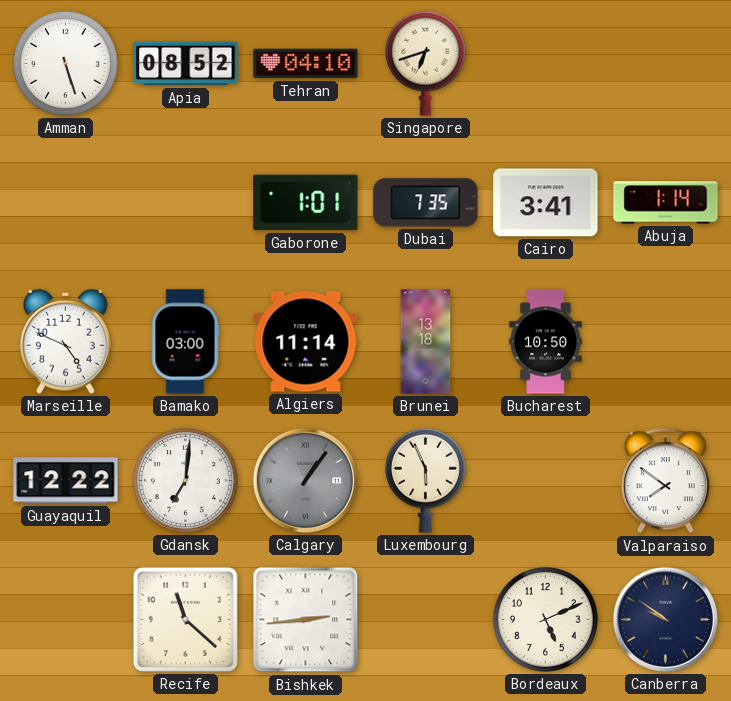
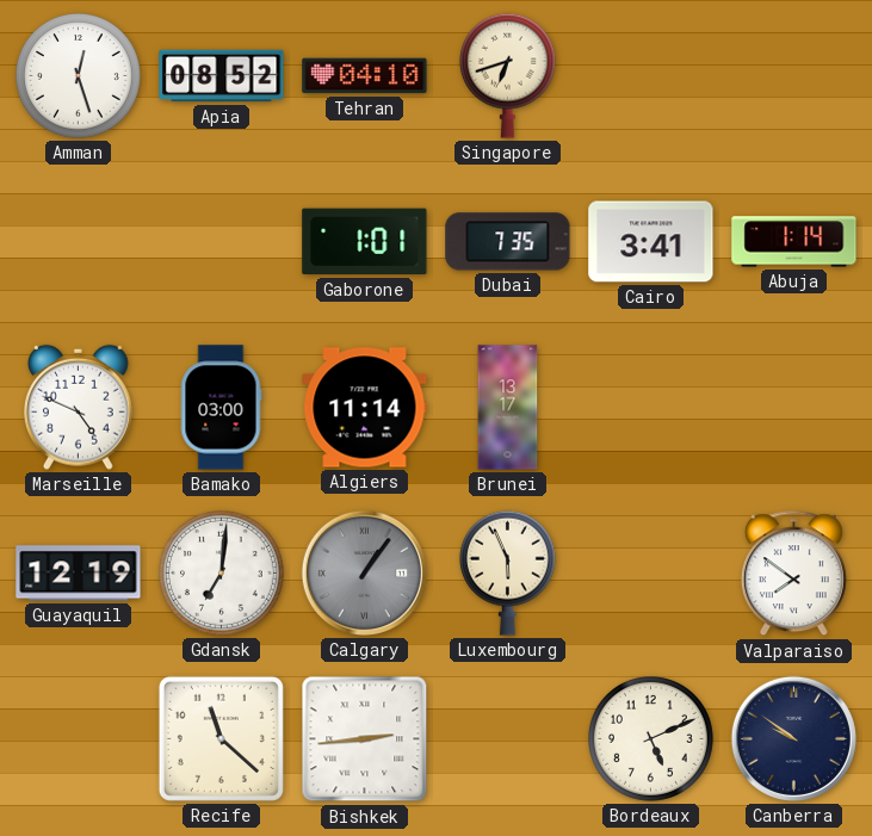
Amman: 5:27 -> 12:27
Brunei: 13:18 -> 13:17
Bucharest: 10:50 -> none
Guayaquil: 12:22 -> 12:19
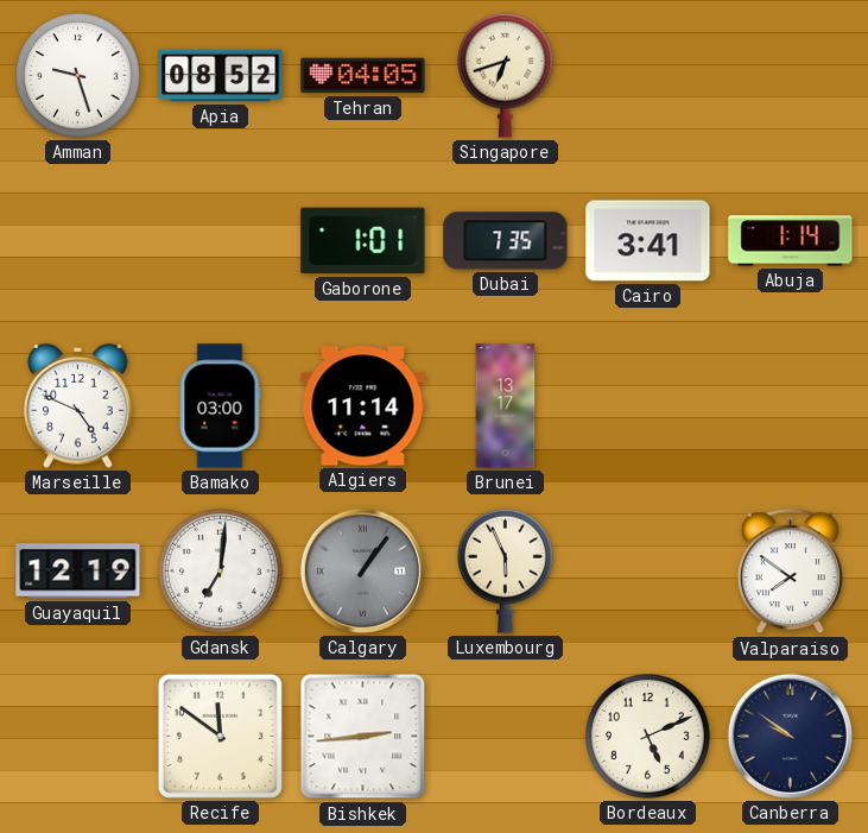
Amman: 12:27 -> 9:27
Tehran: 04:10 -> 04:05
Recife: 11:22 -> 11:51
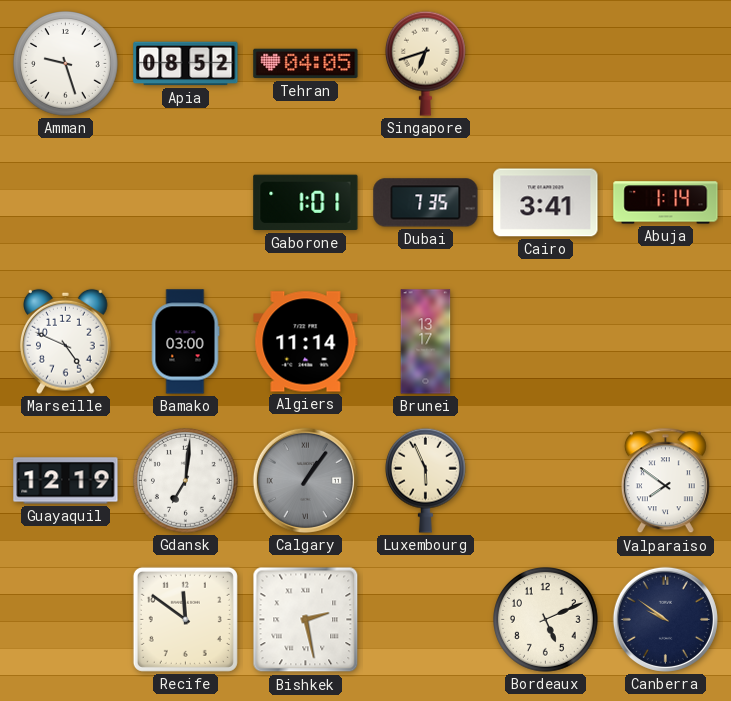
Bishkek: 2:44 -> 2:28
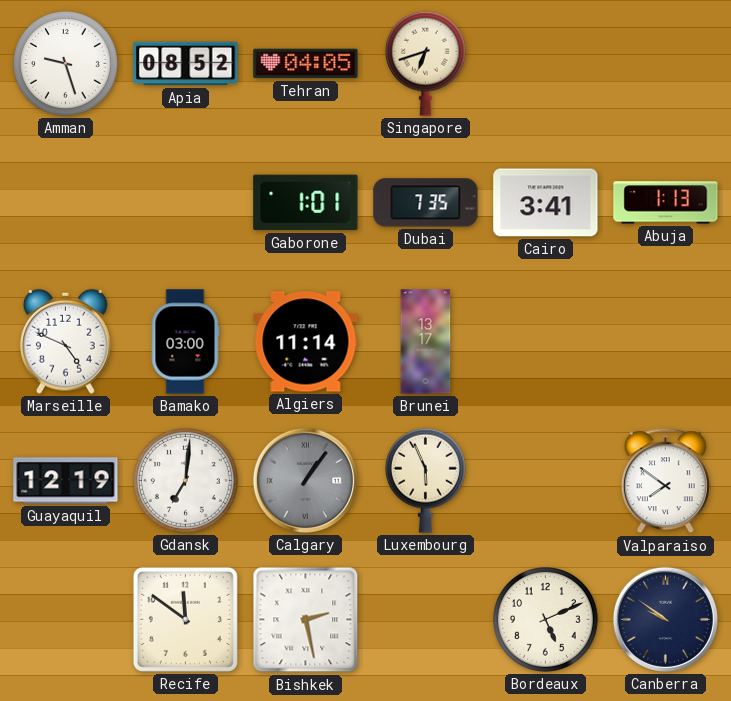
Abuja: 1:14 -> 1:13
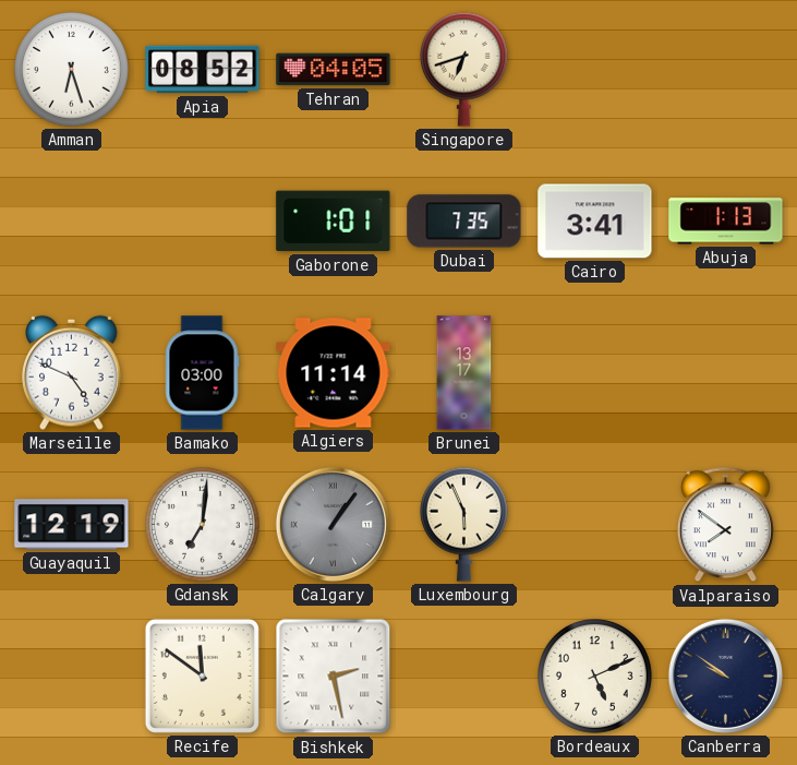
Amman: 9:27 -> 6:27
